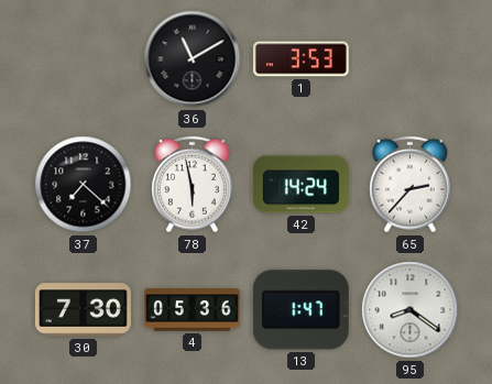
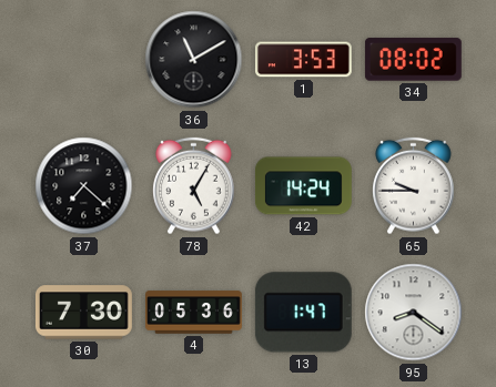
34: none -> 08:02
78: 5:58 -> 5:05
65: 2:37 -> 9:45
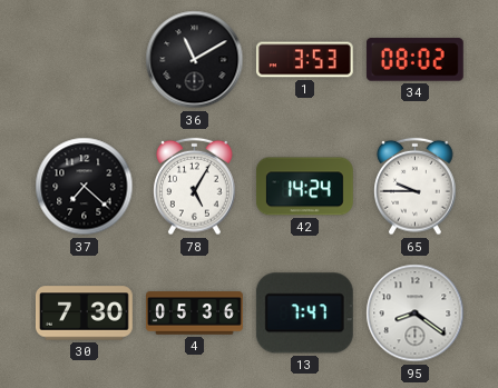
13: 1:47 -> 7:47
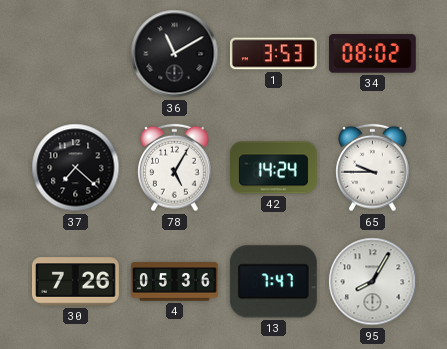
30: 7:30 -> 7:26
95: 8:21 -> 8:05
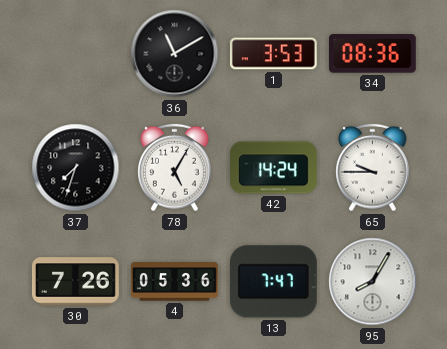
34: 08:02 -> 08:36
37: 7:22 -> 7:33
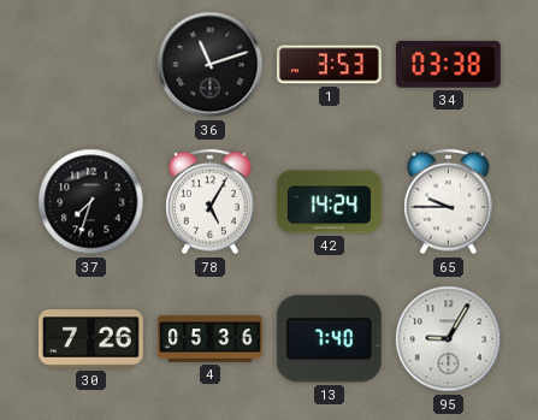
36: 11:10 -> 11:12
34: 08:36 -> 03:38
13: 7:47 -> 7:40
95: 8:05 -> 9:05
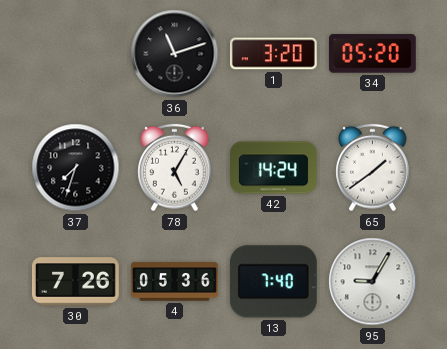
1: 3:53 -> 3:20
34: 03:38 -> 05:20
65: 9:45 -> 1:39
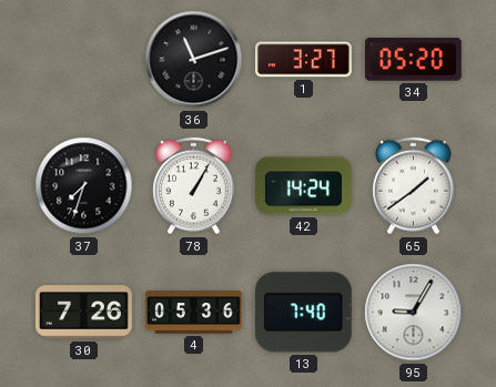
1: 3:20 -> 3:27
78: 5:05 -> 1:05
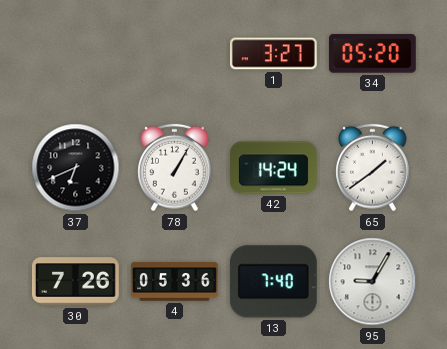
36: 11:12 -> none
37: 7:33 -> 6:41
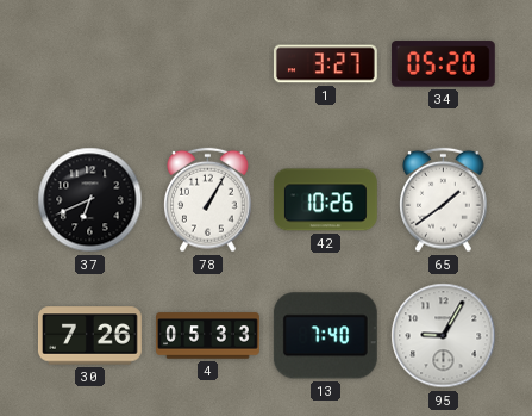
42: 14:24 -> 10:26
4: 05:36 -> 05:33
